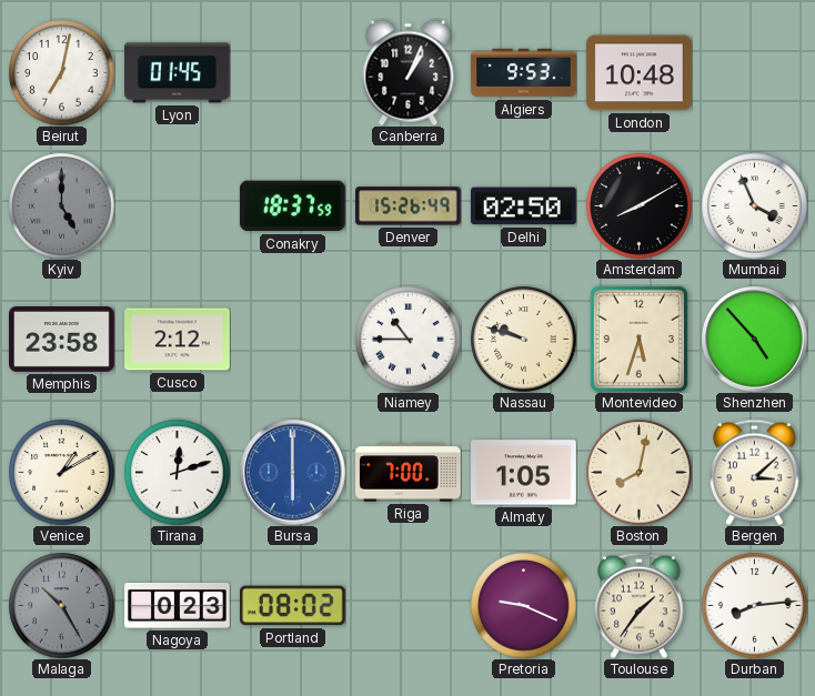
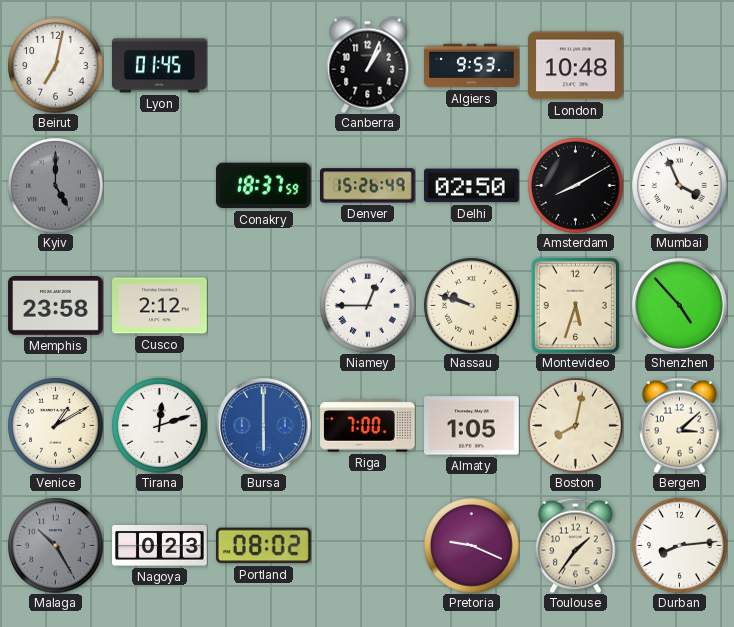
Niamey: 10:45 -> 12:45
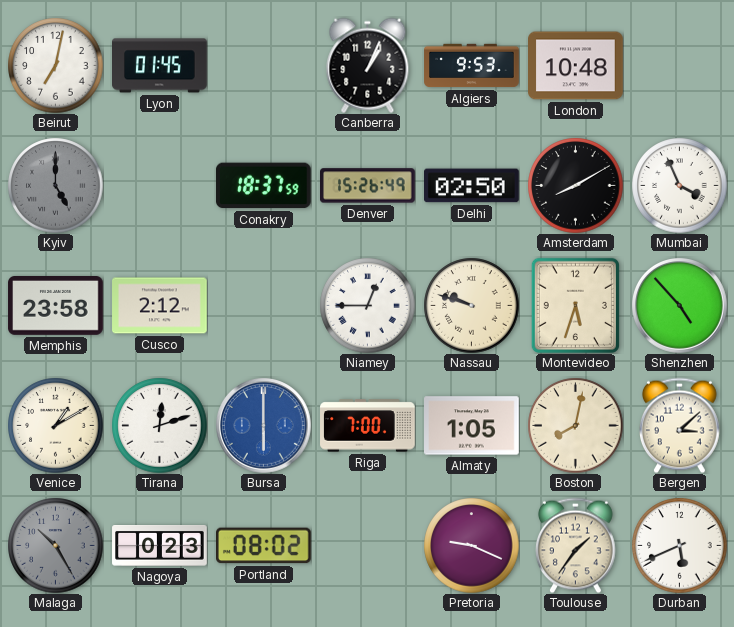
Durban: 8:14 -> 5:41
